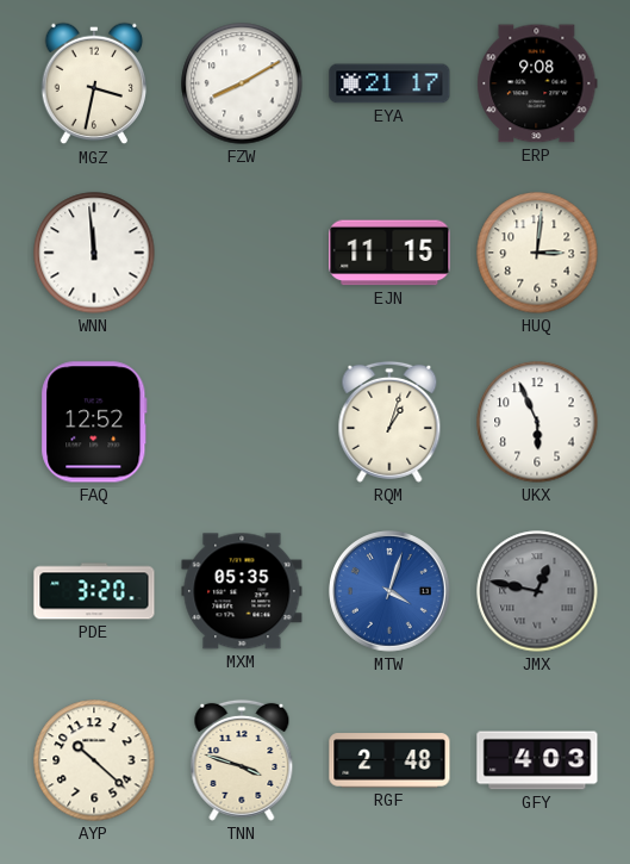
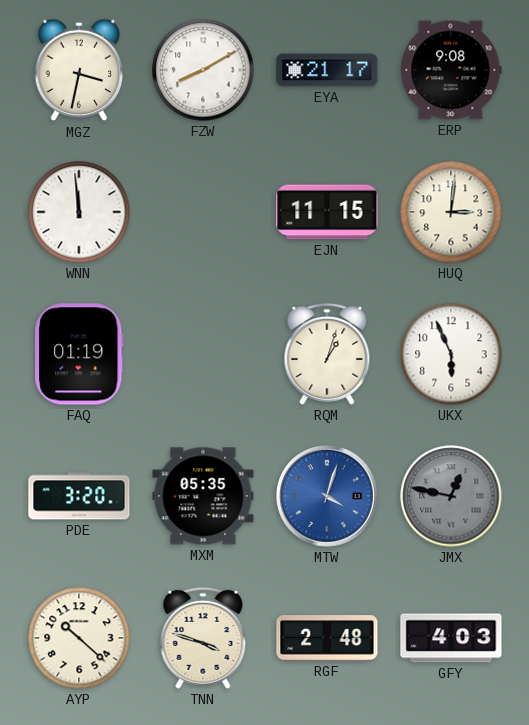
FAQ: 12:52 -> 01:19
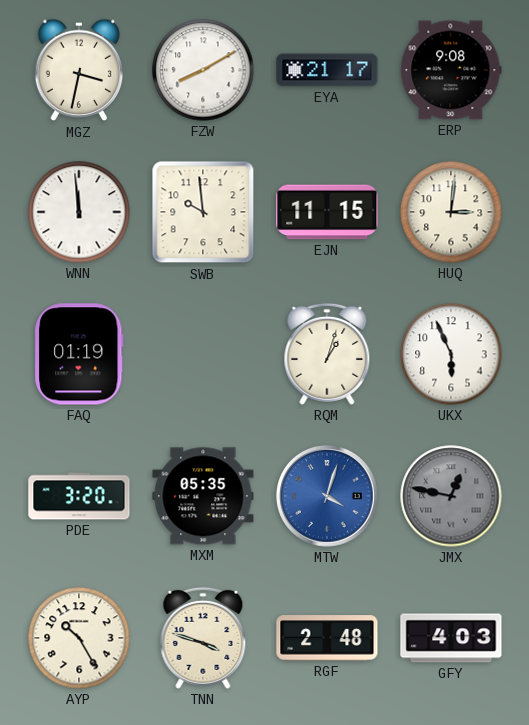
SWB: none -> 9:59
AYP: 10:22 -> 10:25
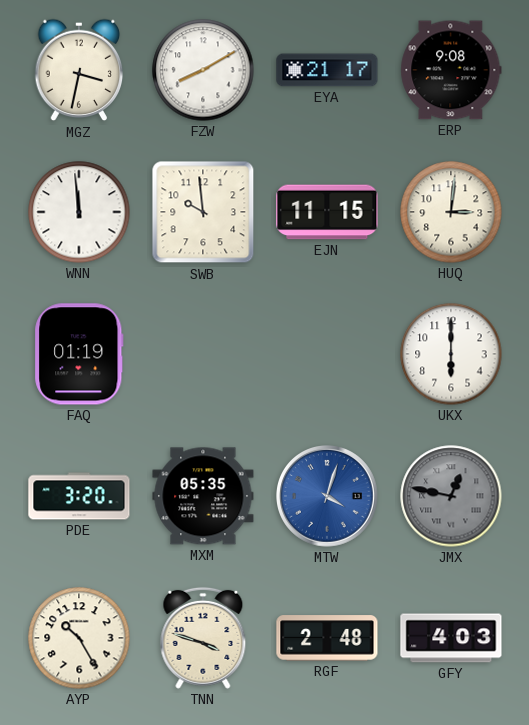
RQM: 1:03 -> none
UKX: 5:56 -> 6:00
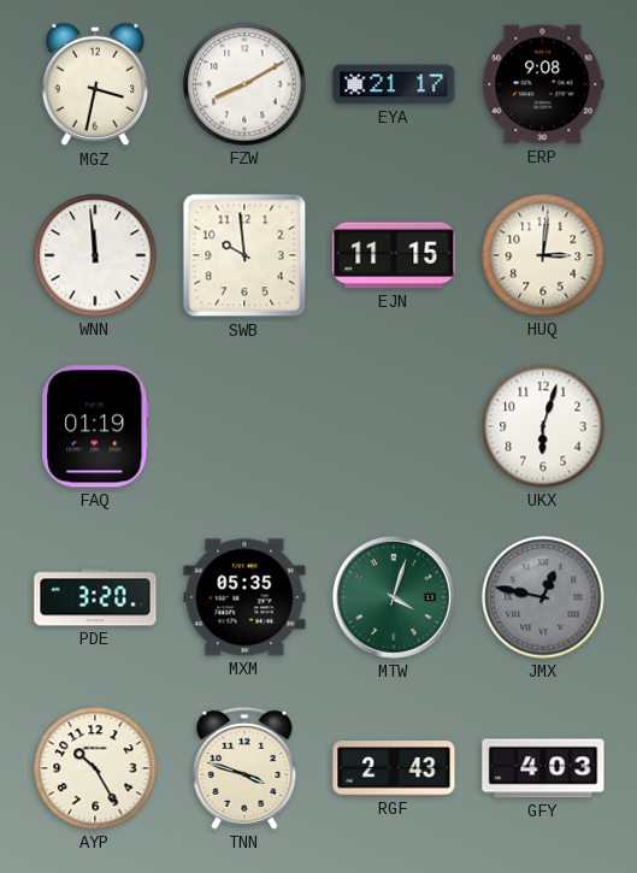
UKX: 6:00 -> 6:03
MTW dial: blue -> green
RGF: 2:48 -> 2:43
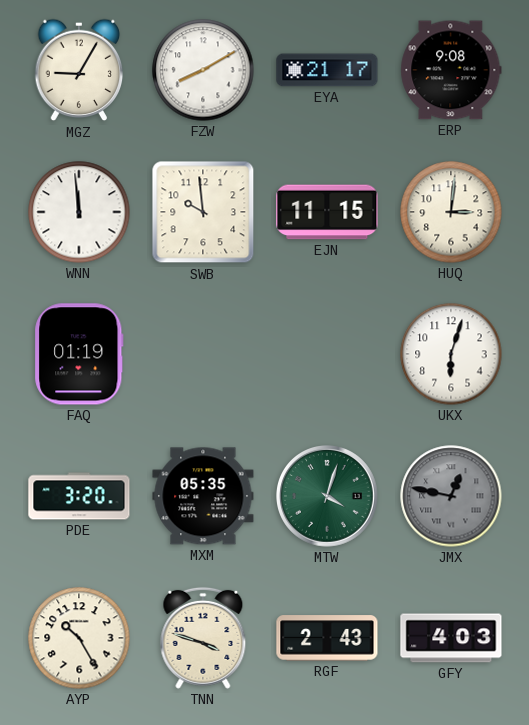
MGZ: 3:32 -> 9:05
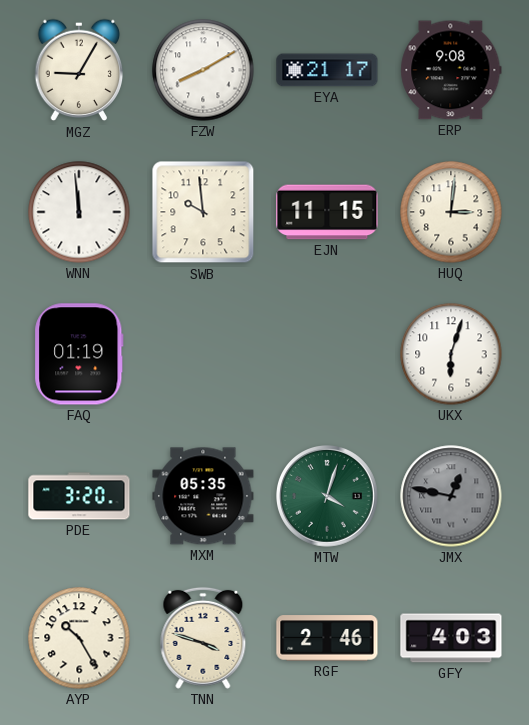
RGF: 2:43 -> 2:46
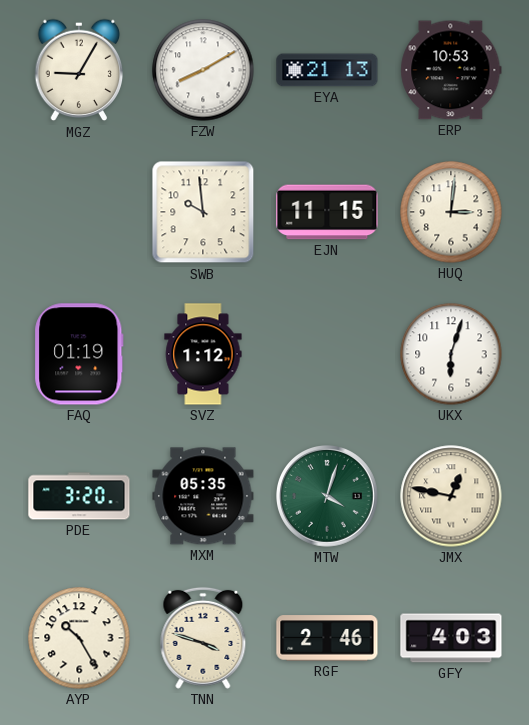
EYA: 21:17 -> 21:13
ERP: 9:08 -> 10:53
WNN: 11:59 -> none
SVZ: none -> 1:12
JMX dial: grey -> cream
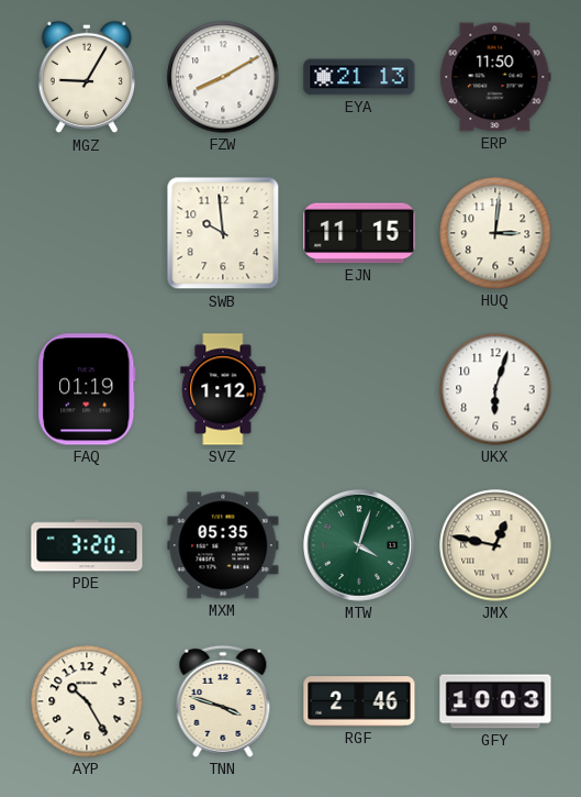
ERP: 10:53 -> 11:50
GFY: 4:03 -> 10:03
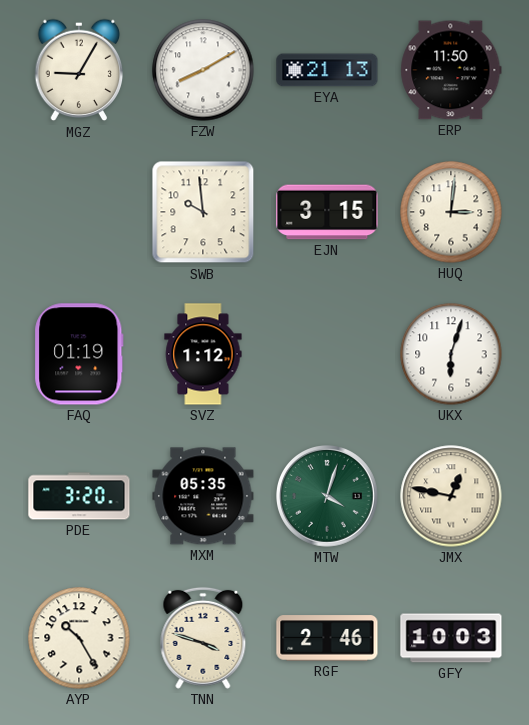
EJN: 11:15 -> 3:15
